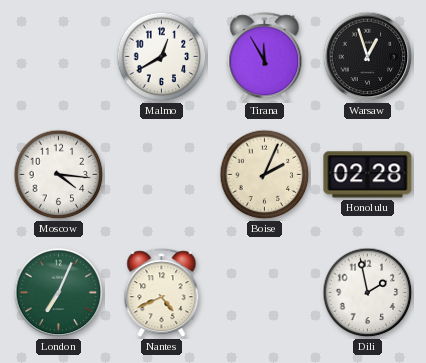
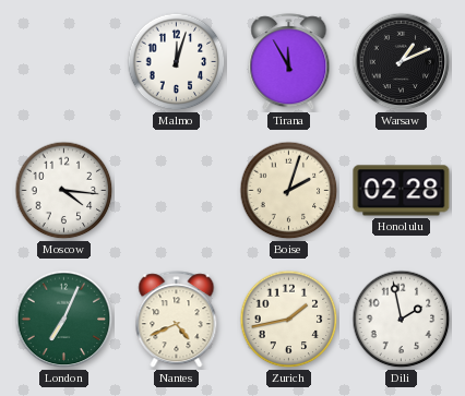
Malmo: 12:40 -> 12:03
Warsaw: 12:57 -> 1:11
Boise: 2:04 -> 2:03
Zurich: none -> 1:43
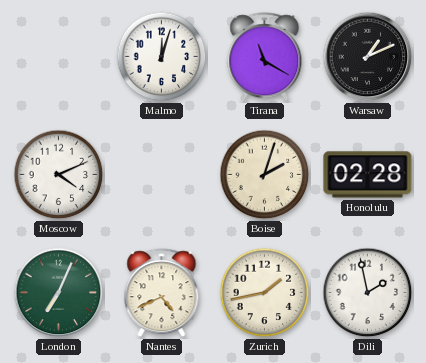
Tirana: 11:55 -> 11:20
Moscow: 4:16 -> 4:11
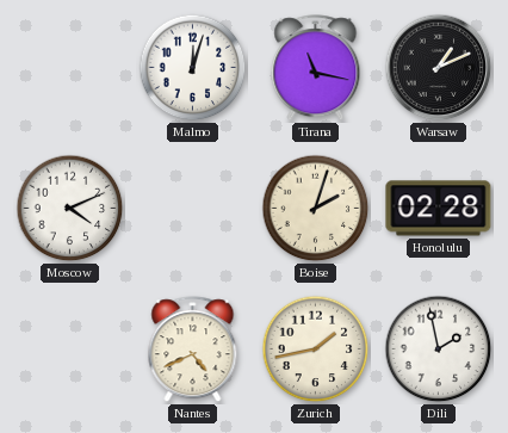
Tirana: 11:20 -> 11:17
London: 7:04 -> none
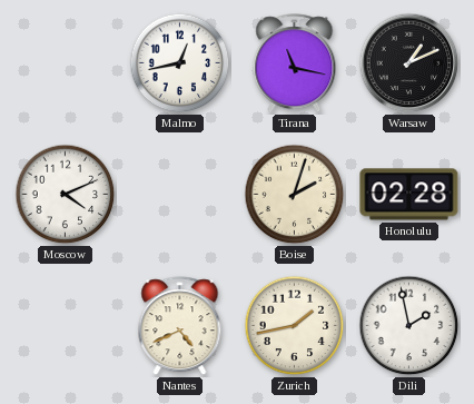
Malmo: 12:03 -> 12:43
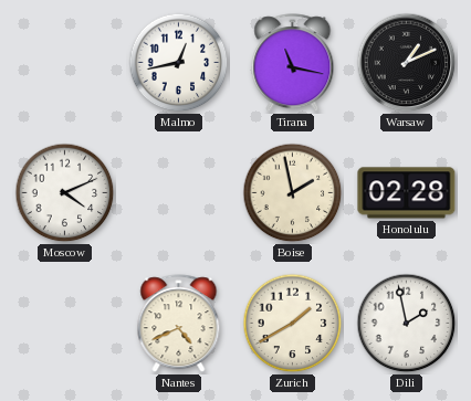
Boise: 2:03 -> 1:58
Zurich: 1:43 -> 1:40
